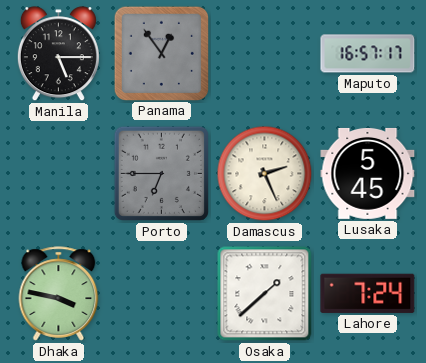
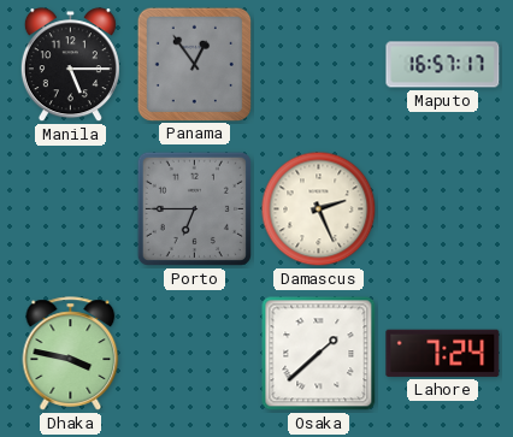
Lusaka: 5:45 -> none
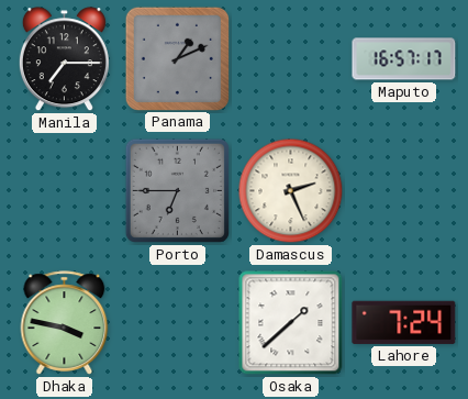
Manila: 5:15 -> 7:15
Panama: 12:54 -> 1:11
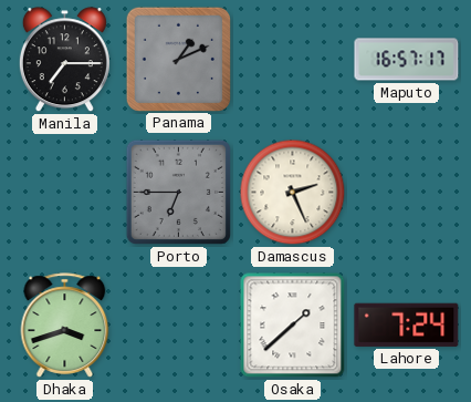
Dhaka: 3:47 -> 3:42
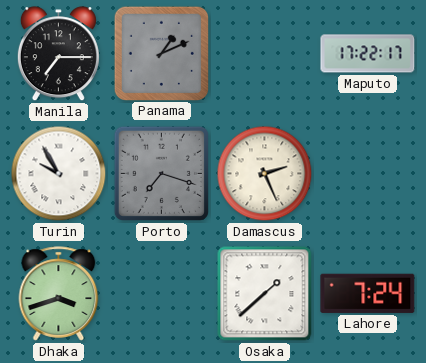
Maputo: 16:57 -> 17:22
Turin: none -> 9:55
Porto: 6:45 -> 7:18
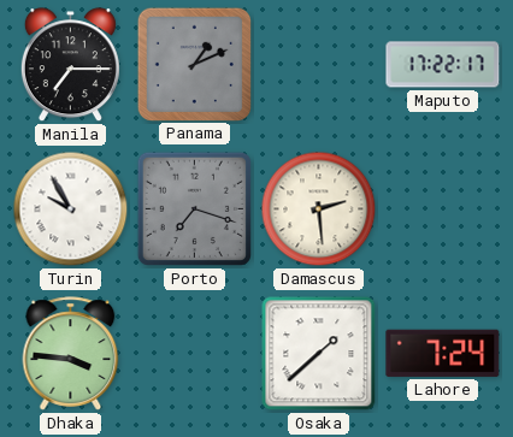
Damascus: 2:26 -> 2:29
Dhaka: 3:42 -> 3:46
